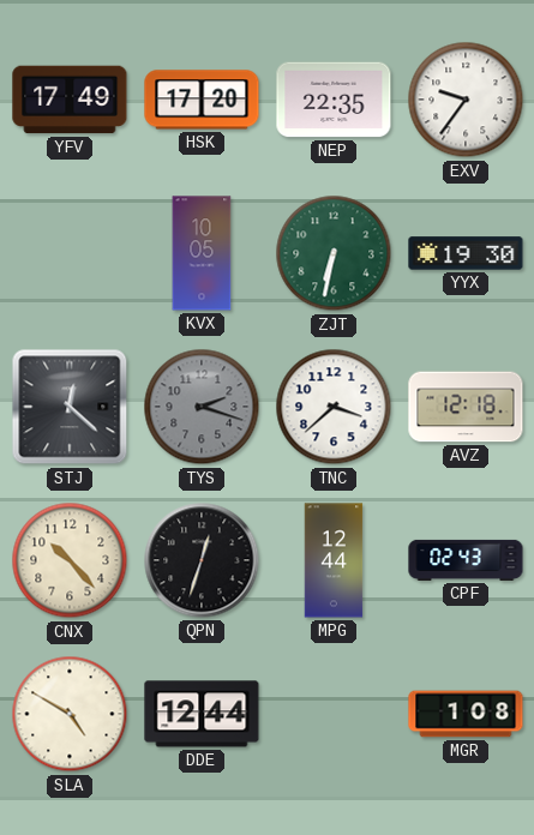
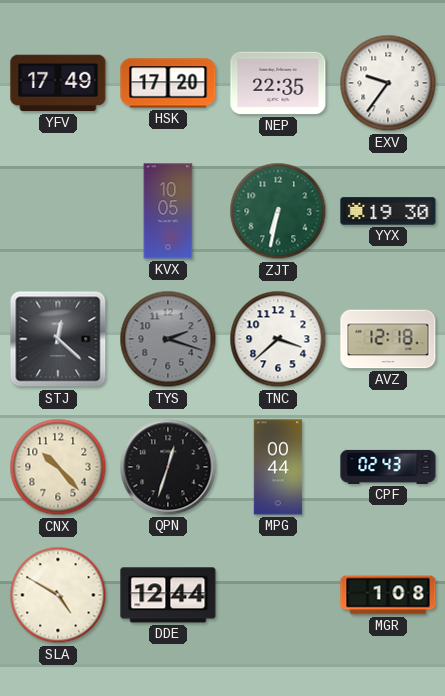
MPG: 12:44 -> 00:44
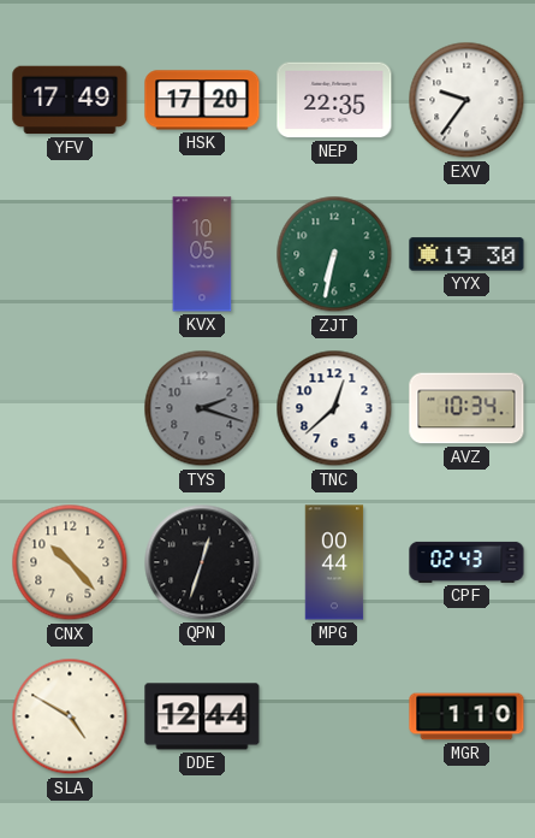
STJ: 12:22 -> none
TNC: 3:38 -> 12:38
AVZ: 12:18 -> 10:34
MGR: 1:08 -> 1:10
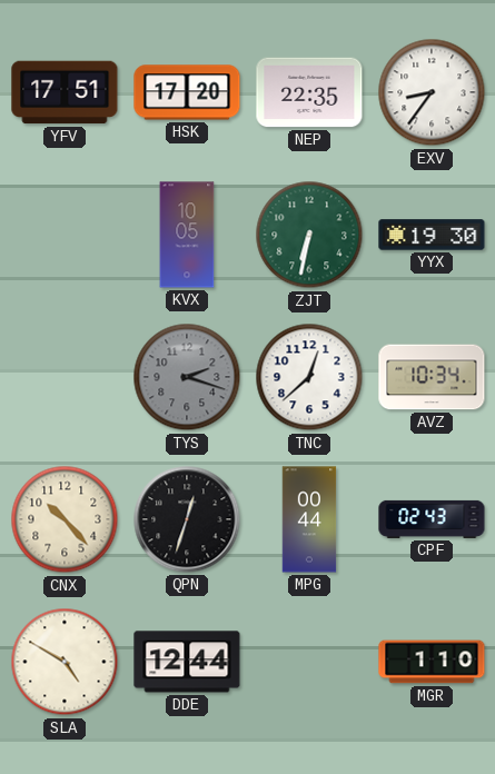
YFV: 17:49 -> 17:51
EXV: 9:36 -> 8:36
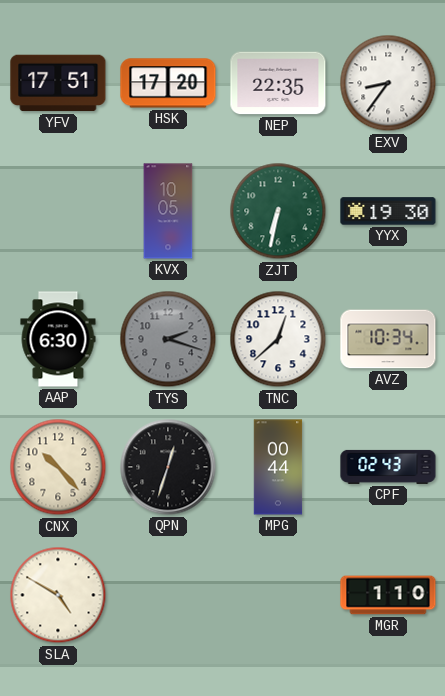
AAP: none -> 6:30
DDE: 12:44 -> none
